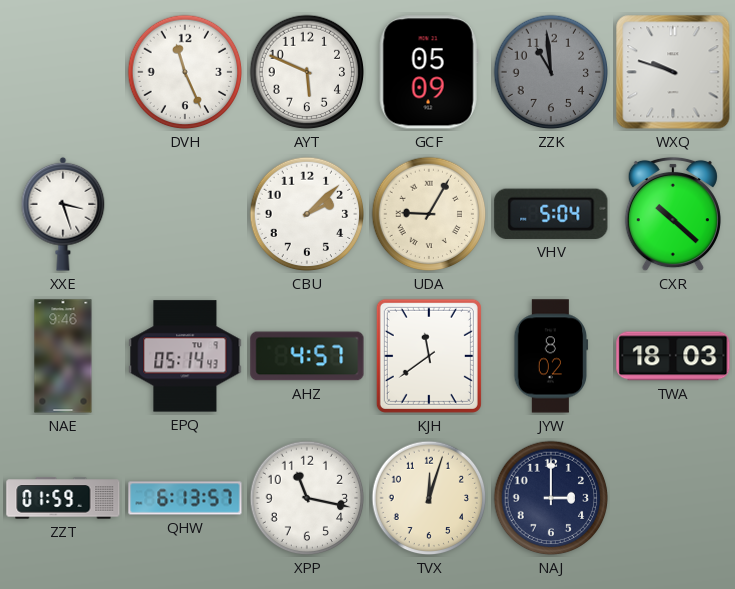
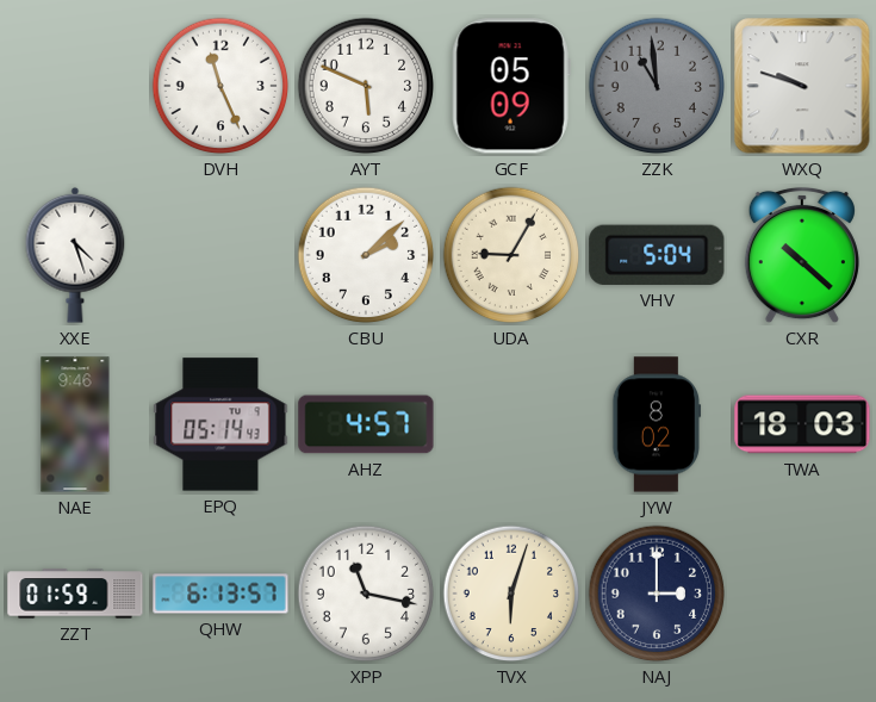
XXE: 3:27 -> 4:27
KJH: 11:39 -> none
TVX: 12:03 -> 6:03
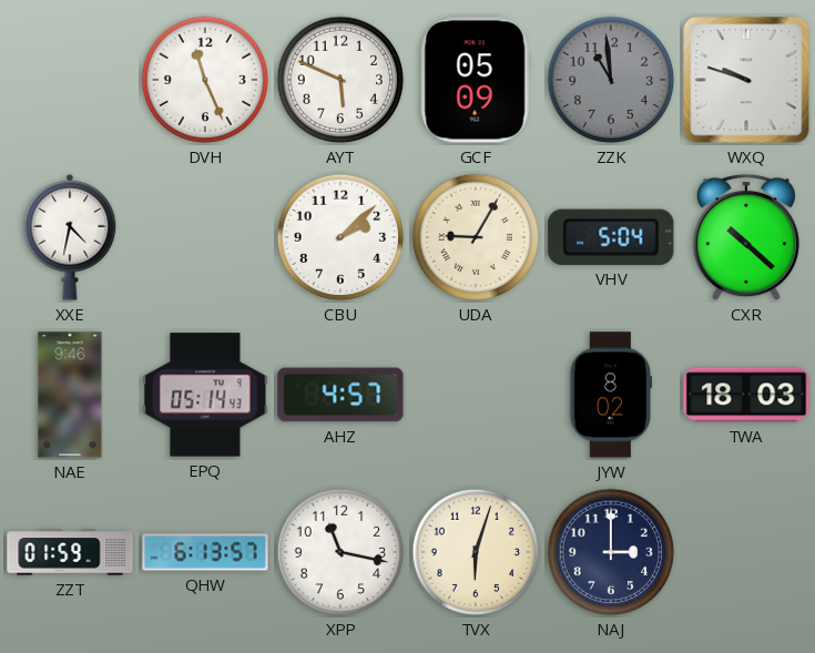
XXE: 4:27 -> 4:32
